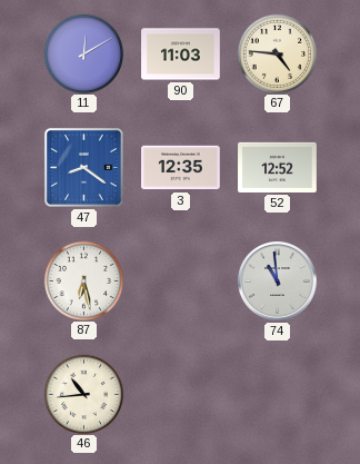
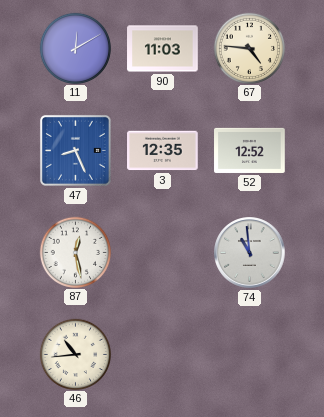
47: 8:21 -> 8:26
87: 6:28 -> 12:28
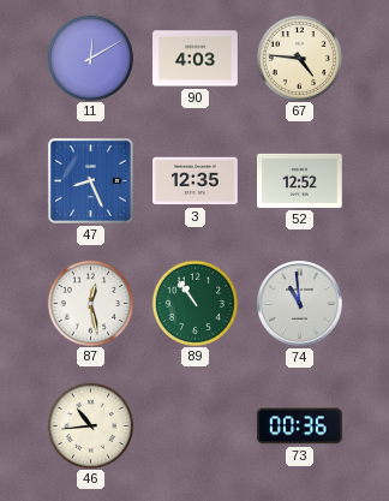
90: 11:03 -> 4:03
89: none -> 10:54
73: none -> 00:36
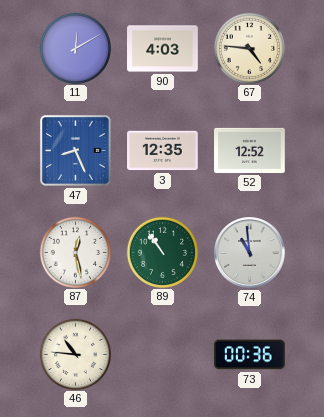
46: 10:44 -> 10:46
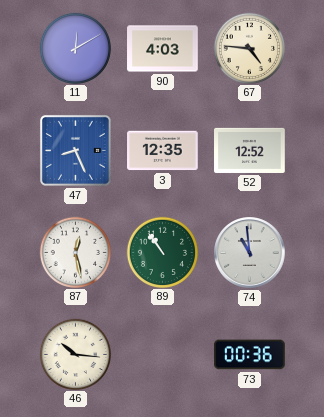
46: 10:46 -> 10:16
